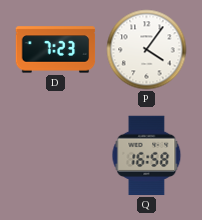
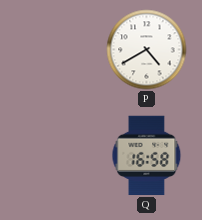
D: 7:23 -> none
P: 4:06 -> 4:40
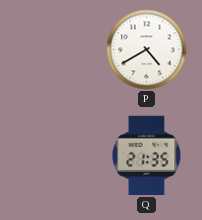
Q: 16:58 -> 21:35
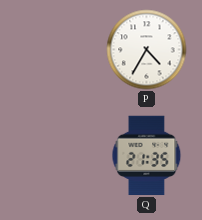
P: 4:40 -> 4:35
